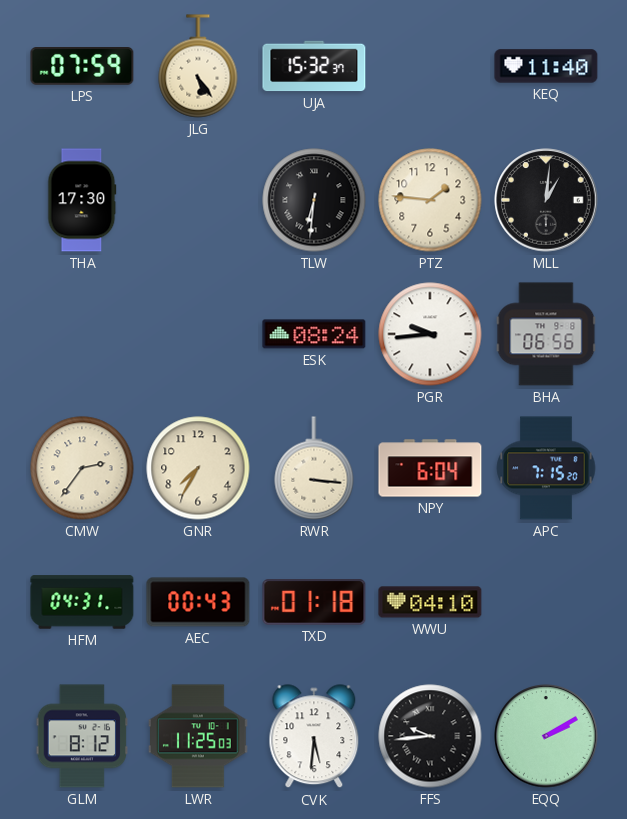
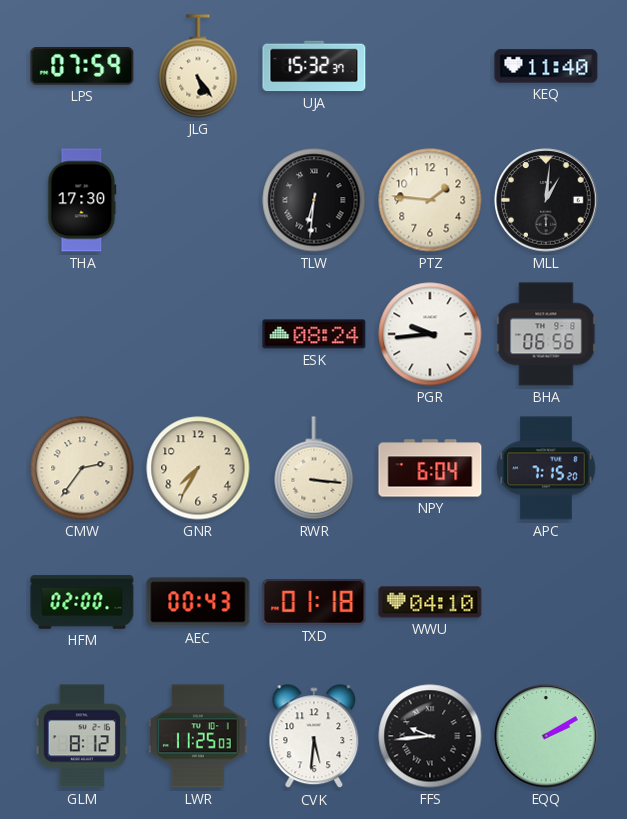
HFM: 04:31 -> 02:00
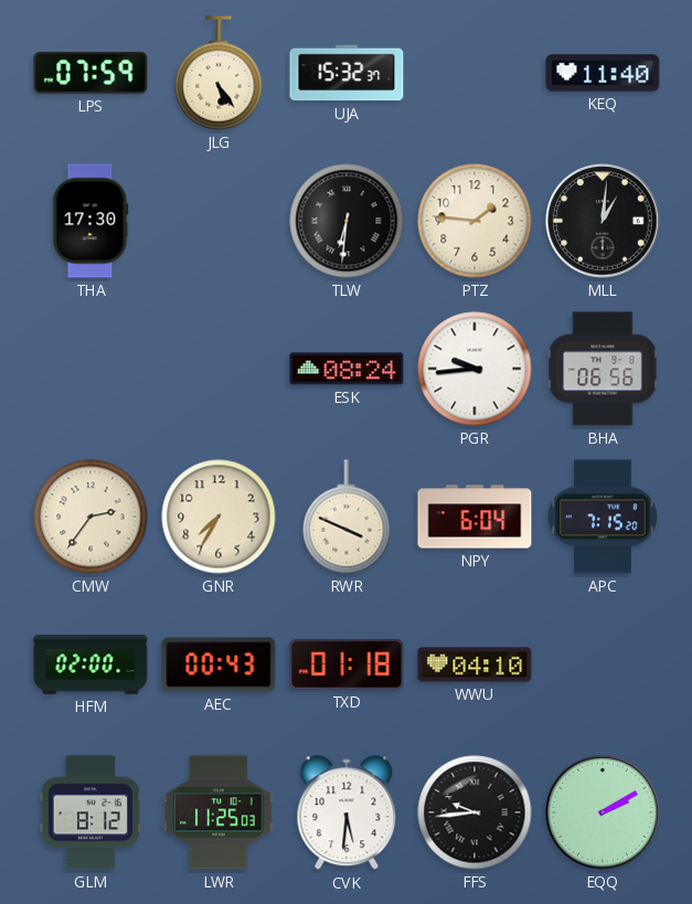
RWR: 3:16 -> 3:49
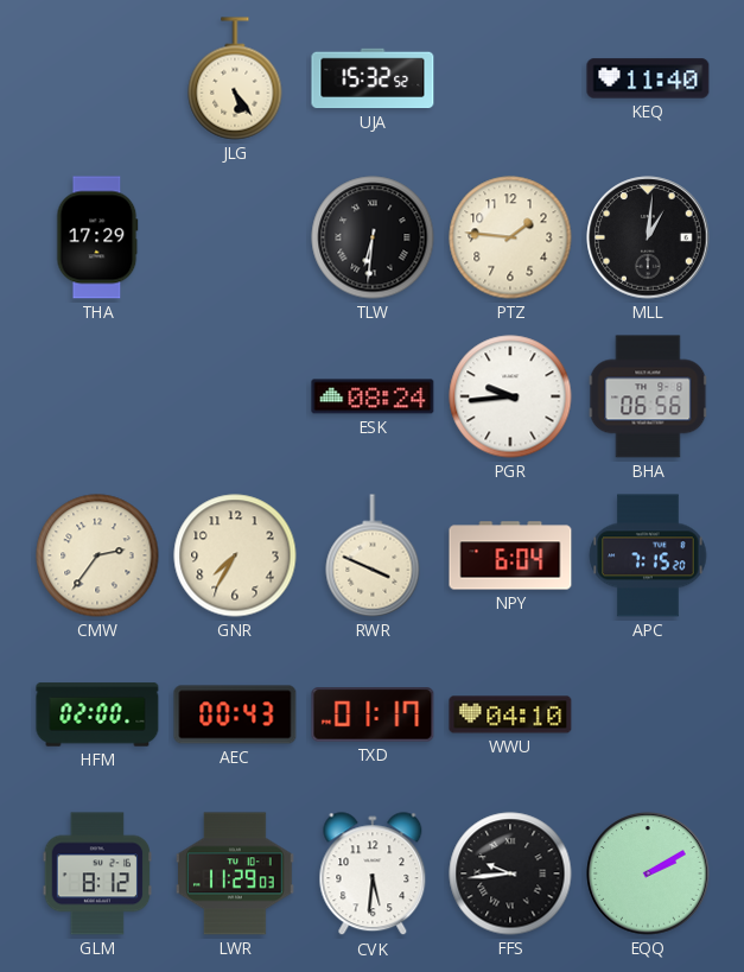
LPS: 07:59 -> none
UJA: 15:32:37 -> 15:32:52
THA: 17:30 -> 17:29
TXD: 01:18 -> 01:17
LWR: 11:25 -> 11:29
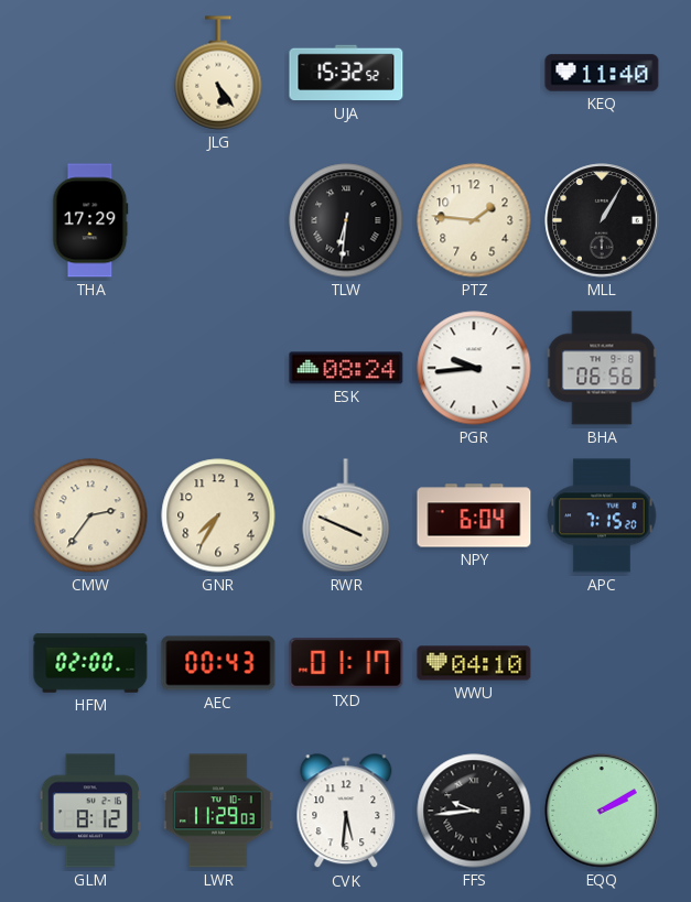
MLL: 1:01 -> 1:05
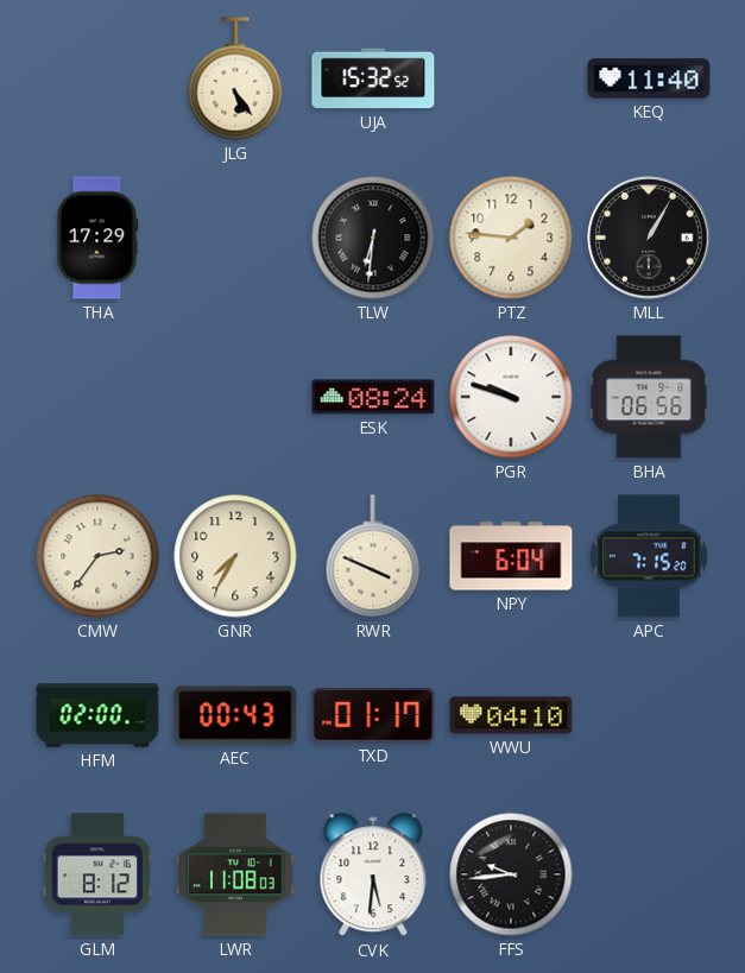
PGR: 9:44 -> 9:48
LWR: 11:29 -> 11:08
EQQ: 2:10 -> none
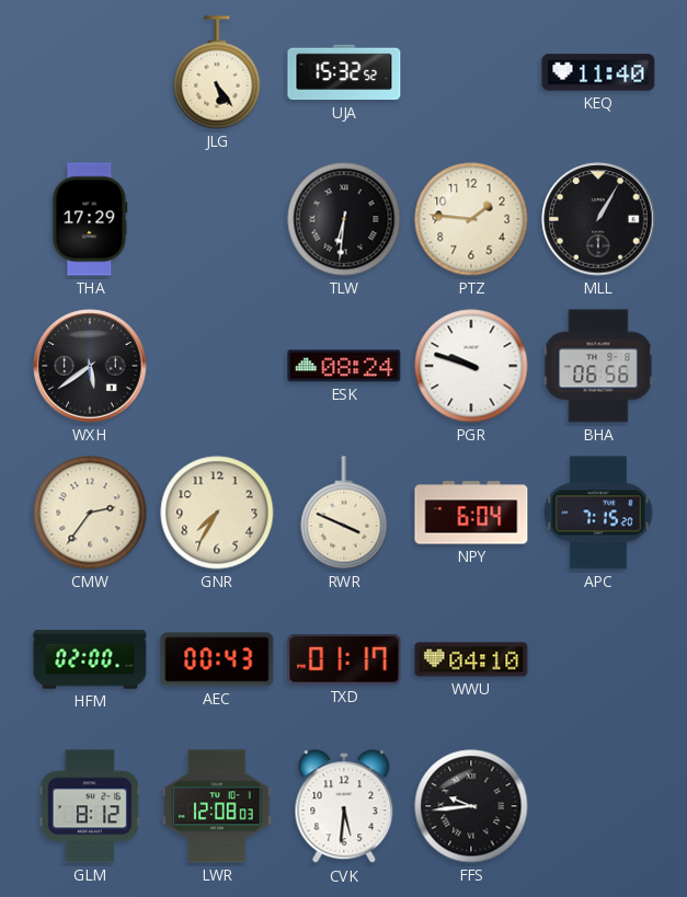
WXH: none -> 5:39
LWR: 11:08 -> 12:08
